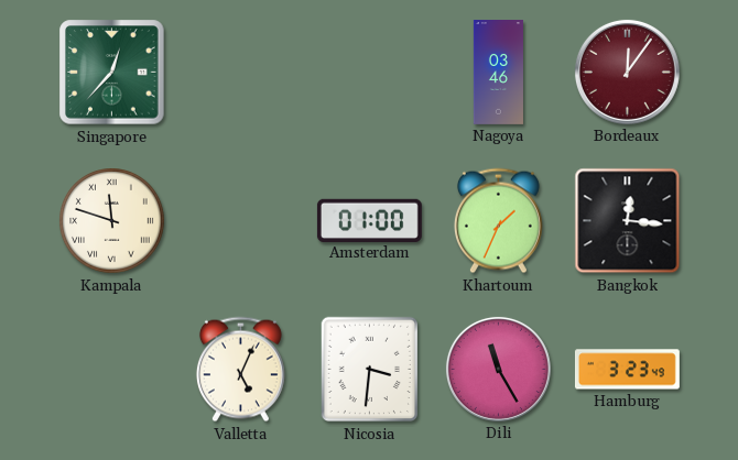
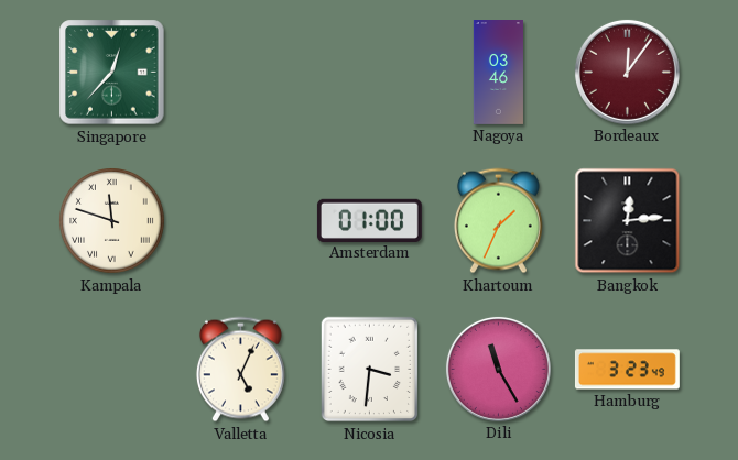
Bangkok: 12:16 -> 12:14
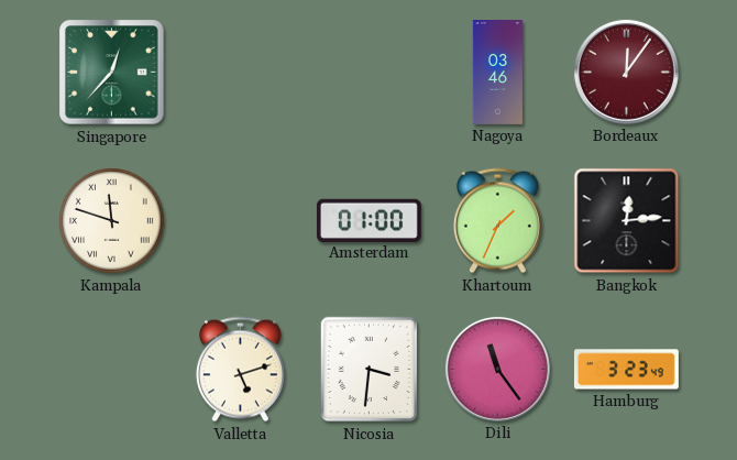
Valletta: 5:04 -> 5:12
Dili: 11:25 -> 11:24
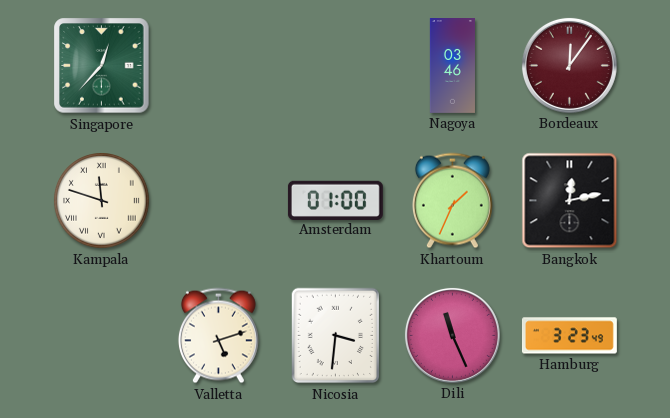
Bangkok: 12:14 -> 12:13
Dili: 11:24 -> 11:26
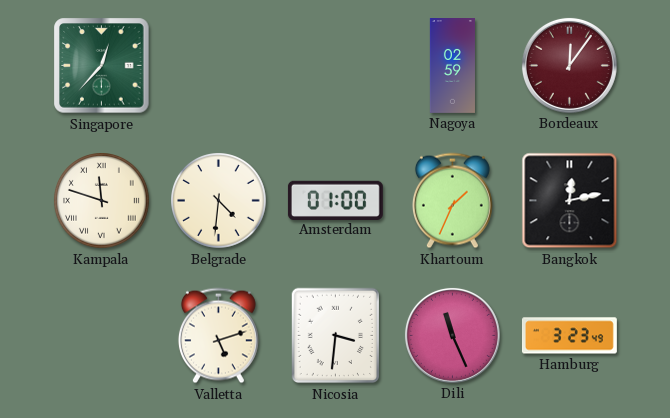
Nagoya: 03:46 -> 02:59
Belgrade: none -> 4:31
